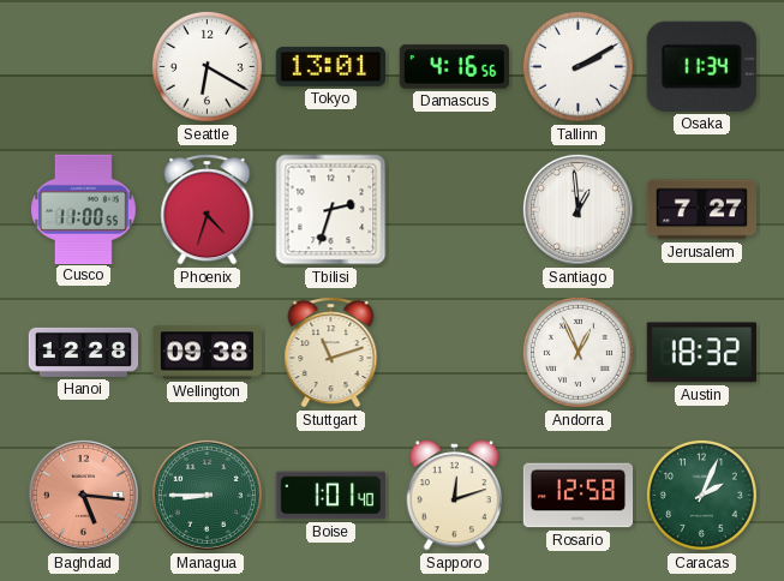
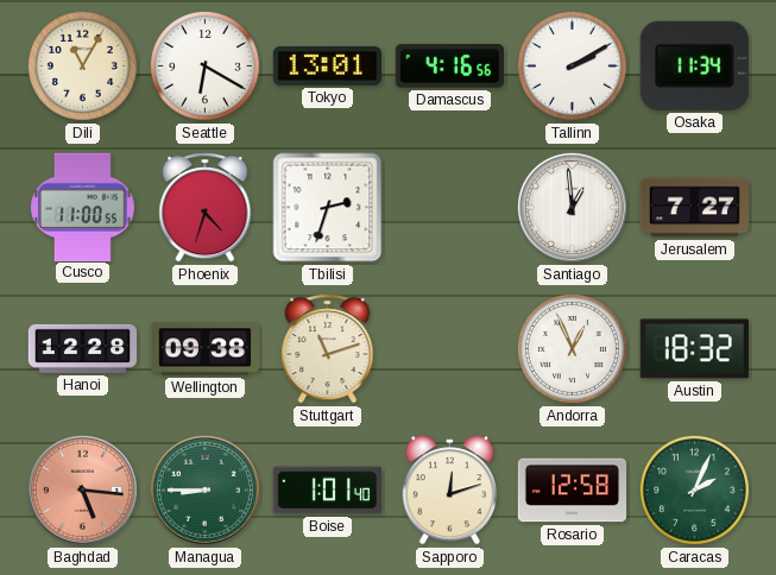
Dili: none -> 11:05
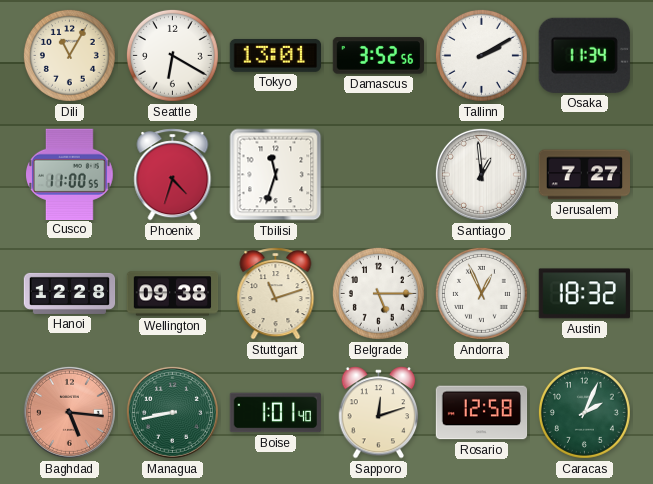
Damascus: 4:16 -> 3:52
Tbilisi: 2:33 -> 11:33
Belgrade: none -> 5:15
Managua: 8:45 -> 8:43
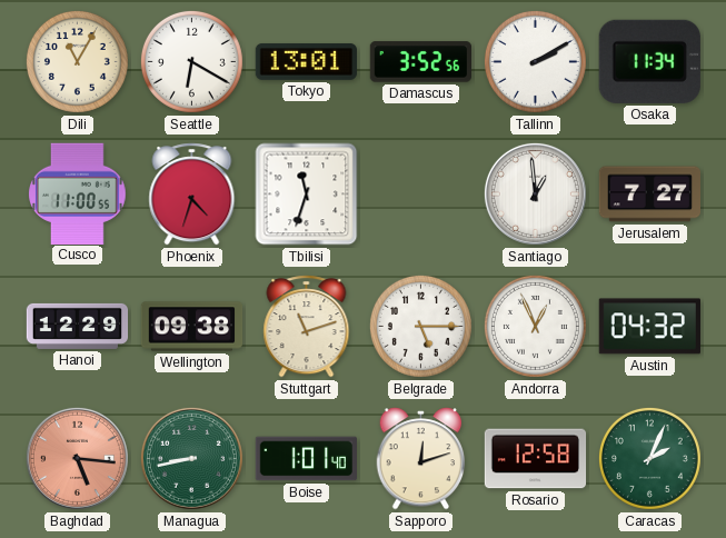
Hanoi: 12:28 -> 12:29
Austin: 18:32 -> 04:32
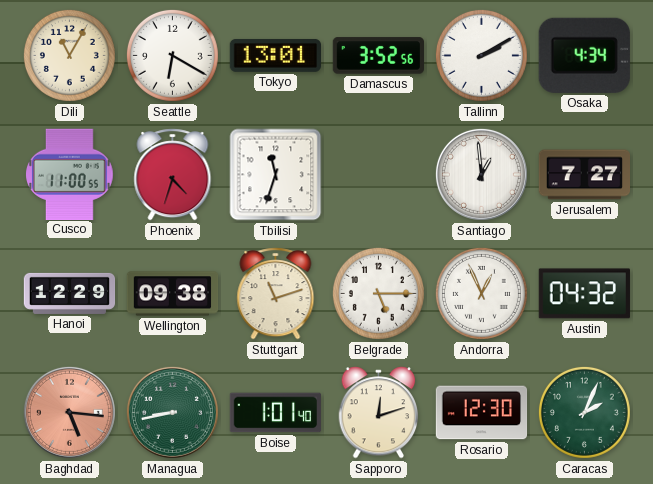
Osaka: 11:34 -> 4:34
Rosario: 12:58 -> 12:30
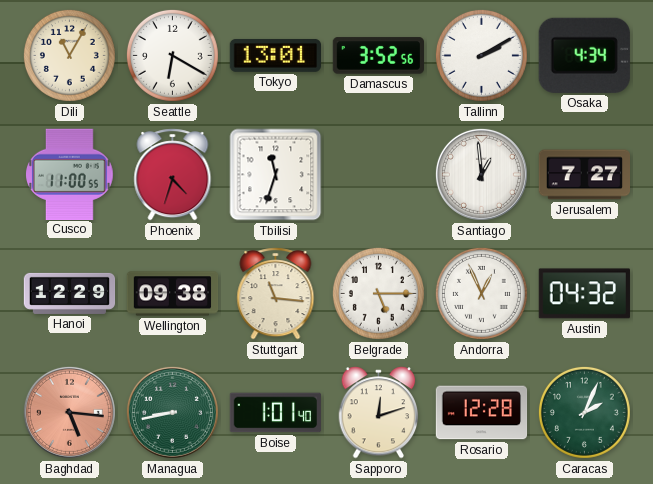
Stuttgart: 11:12 -> 11:16
Rosario: 12:30 -> 12:28
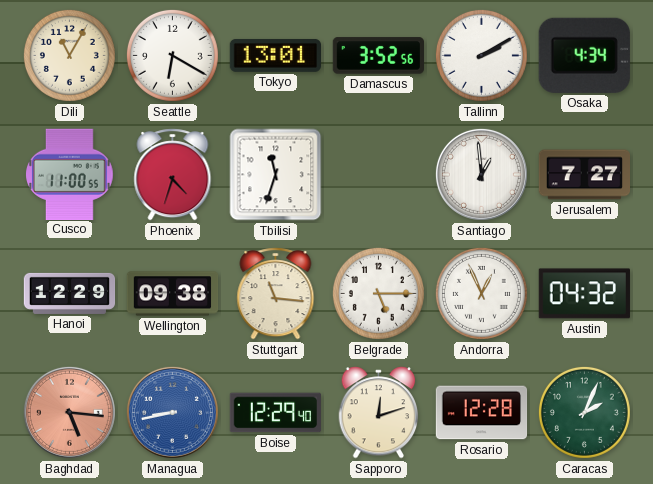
Managua dial: green -> blue
Boise: 1:01 -> 12:29
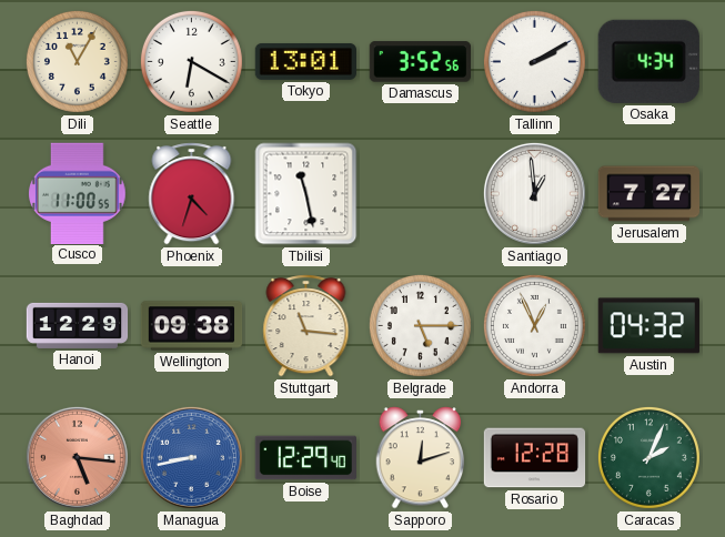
Tbilisi: 11:33 -> 11:28
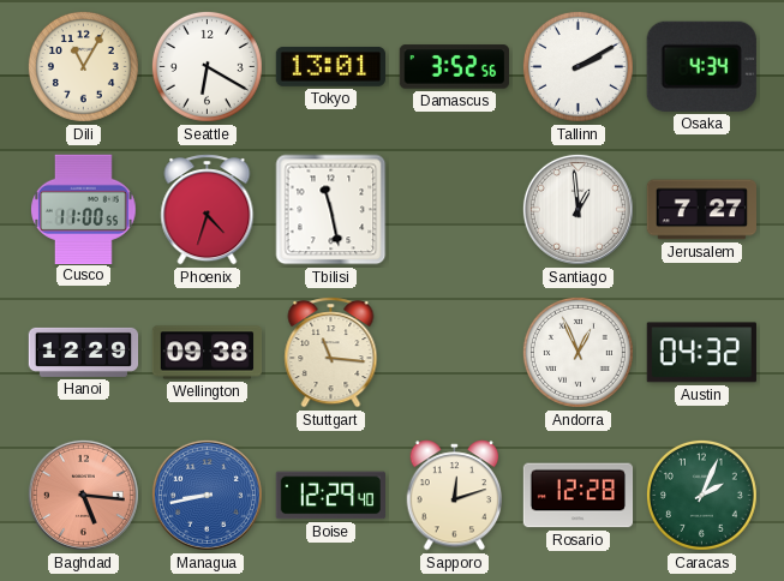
Belgrade: 5:15 -> none
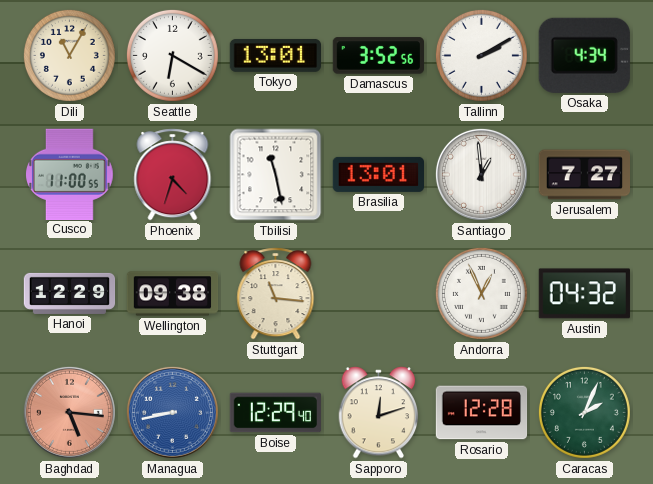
Brasilia: none -> 13:01
